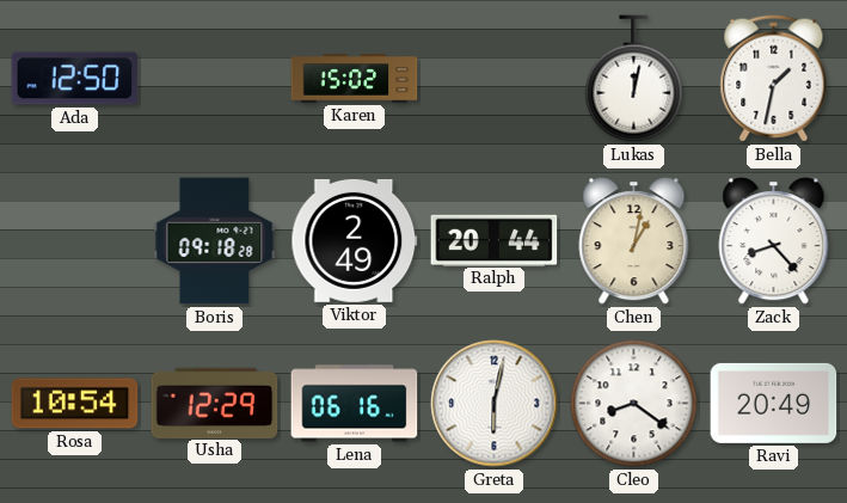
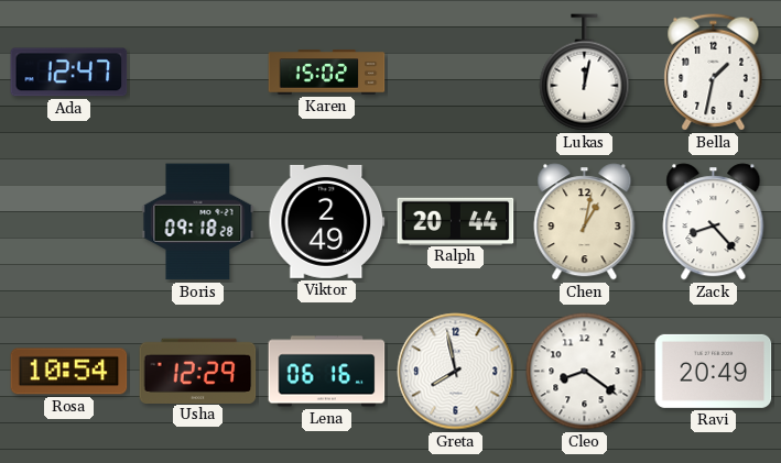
Ada: 12:50 -> 12:47
Greta: 6:02 -> 7:58
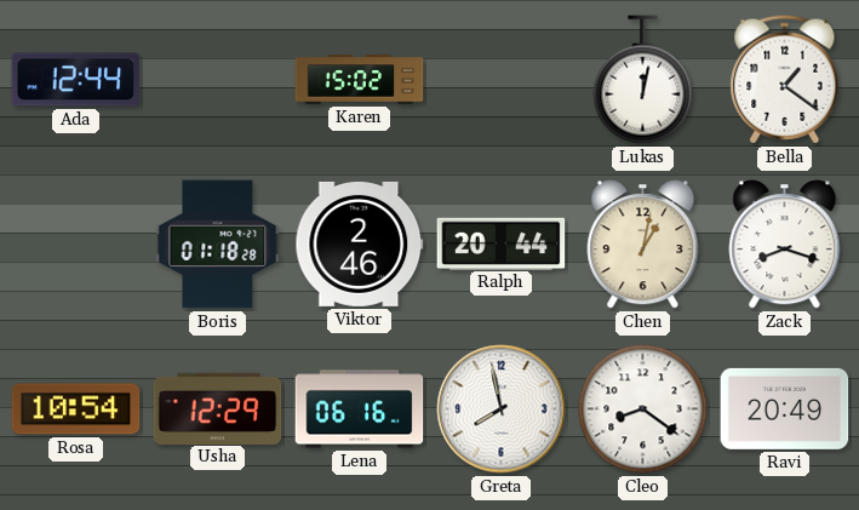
Ada: 12:47 -> 12:44
Bella: 1:32 -> 1:21
Boris: 09:18 -> 01:18
Viktor: 2:49 -> 2:46
Zack: 8:23 -> 8:18
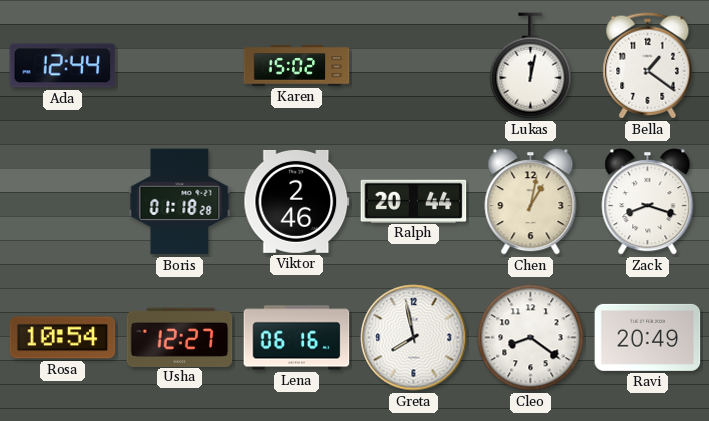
Usha: 12:29 -> 12:27
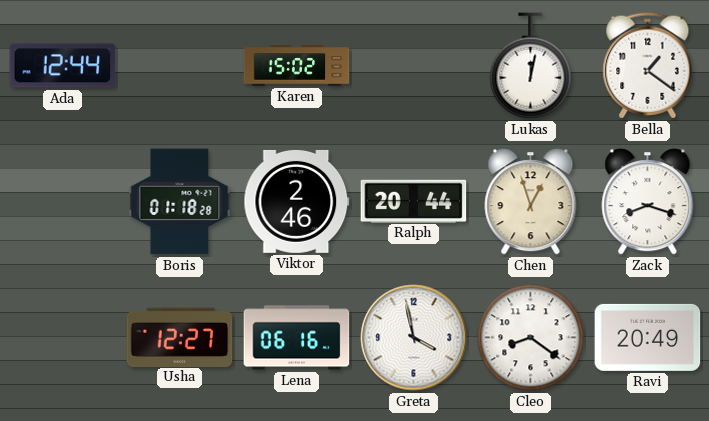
Chen: 1:02 -> 12:57
Rosa: 10:54 -> none
Greta: 7:58 -> 3:58
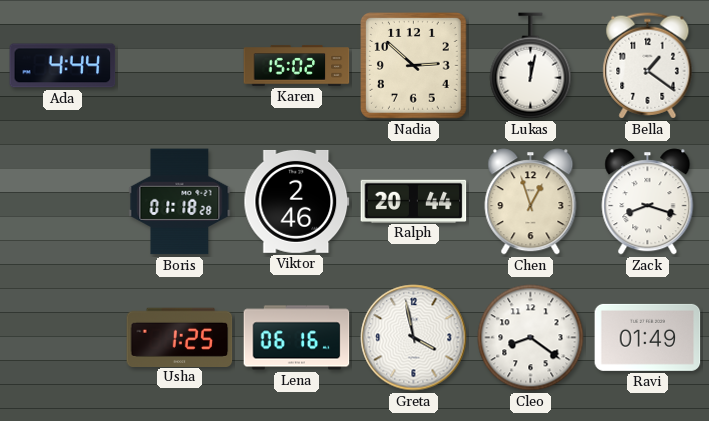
Ada: 12:44 -> 4:44
Nadia: none -> 2:52
Usha: 12:27 -> 1:25
Ravi: 20:49 -> 01:49
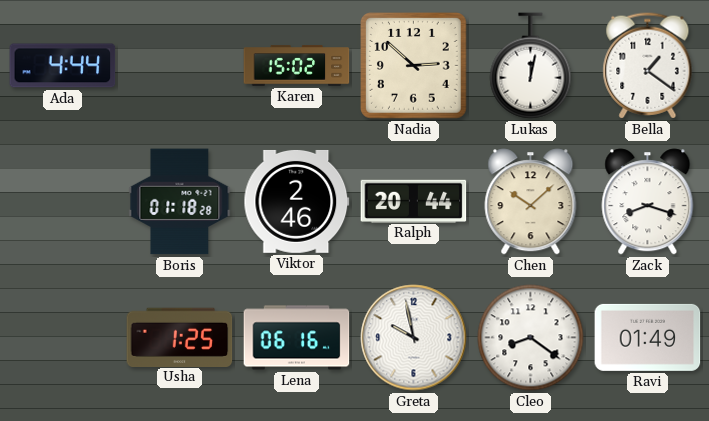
Chen: 12:57 -> 10:08
Greta: 3:58 -> 9:58
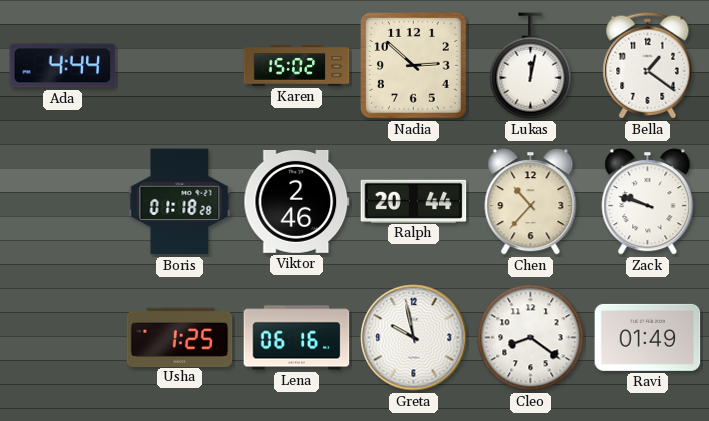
Chen: 10:08 -> 10:37
Zack: 8:18 -> 9:48
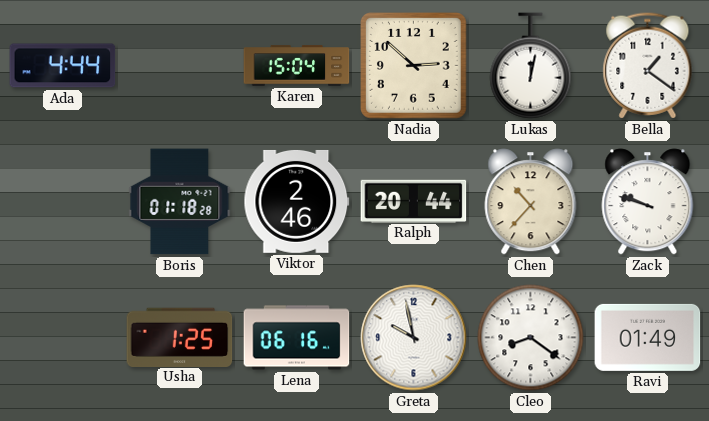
Karen: 15:02 -> 15:04
